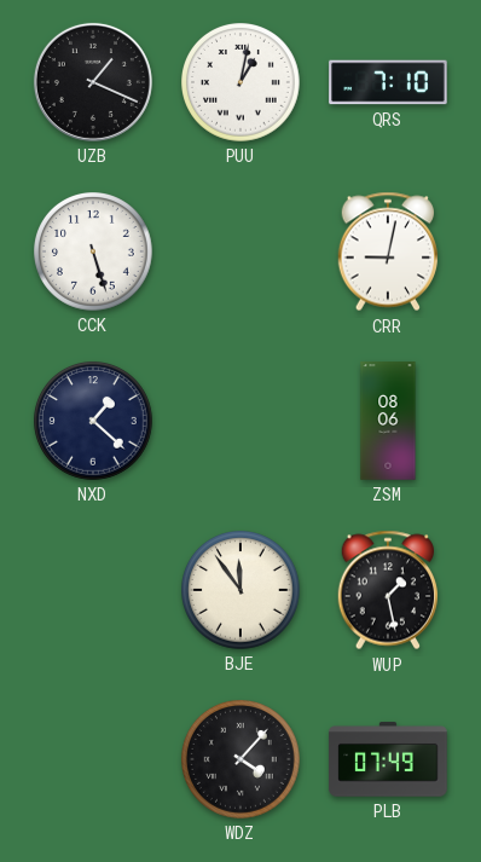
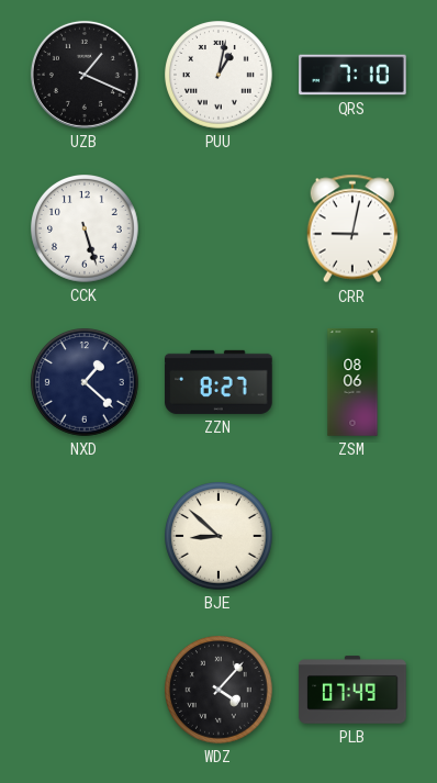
ZZN: none -> 8:27
BJE: 11:54 -> 8:52
WUP: 1:28 -> none
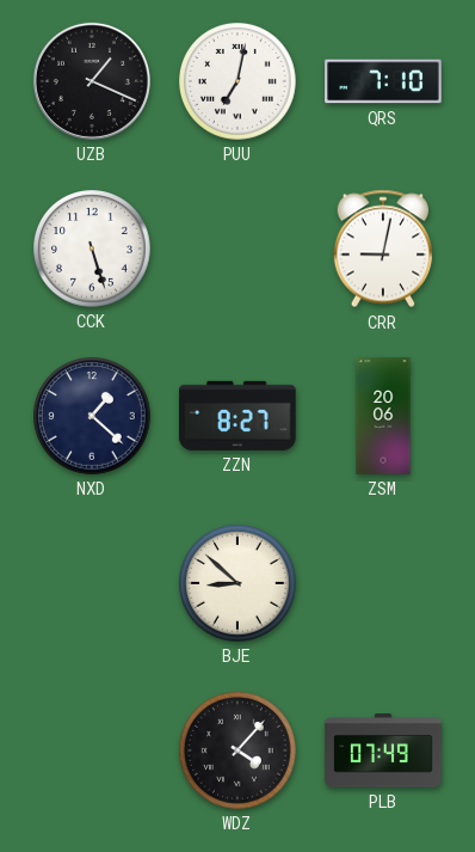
PUU: 1:02 -> 7:02
ZSM: 08:06 -> 20:06
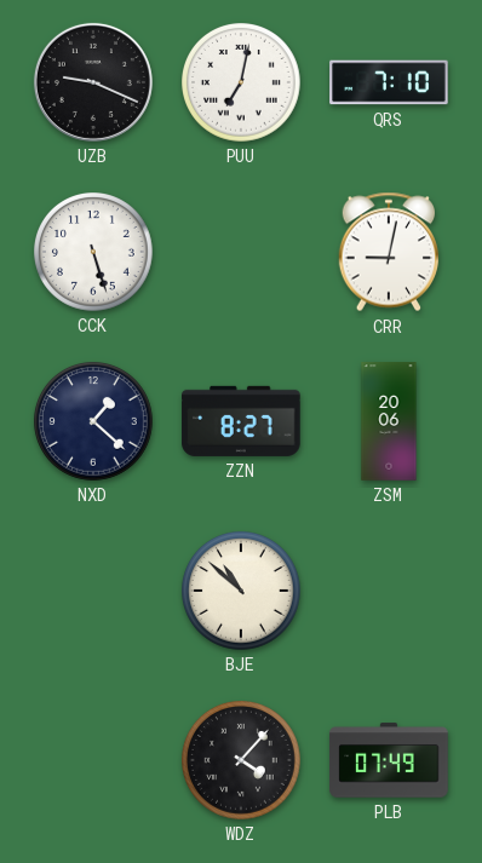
UZB: 1:19 -> 9:19
BJE: 8:52 -> 10:52
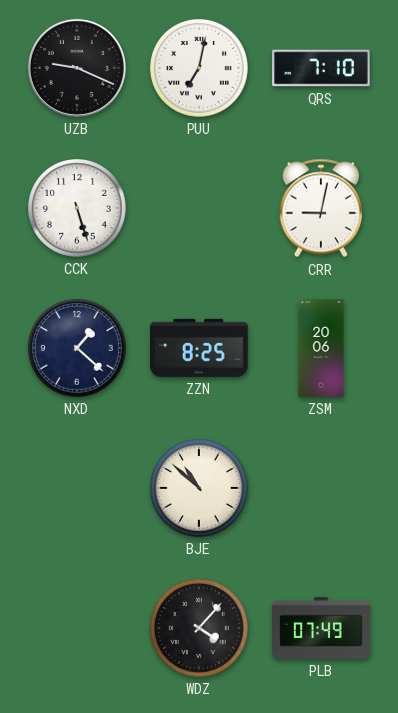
ZZN: 8:27 -> 8:25
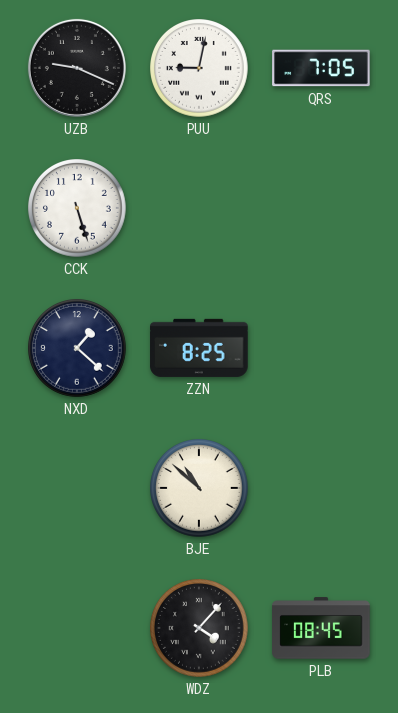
PUU: 7:02 -> 9:02
QRS: 7:10 -> 7:05
CRR: 9:02 -> none
ZSM: 20:06 -> none
PLB: 07:49 -> 08:45
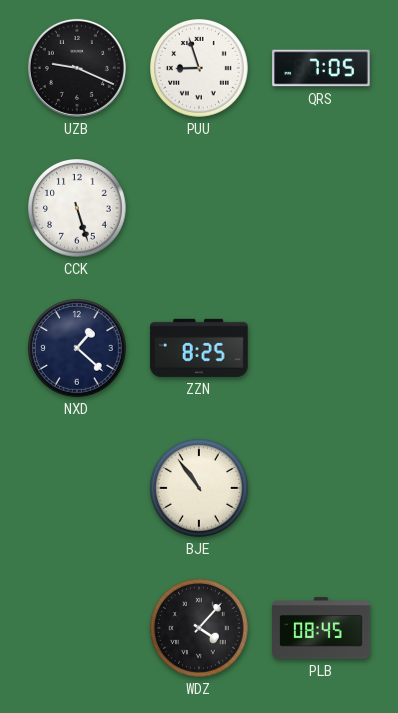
PUU: 9:02 -> 8:57
BJE: 10:52 -> 10:54
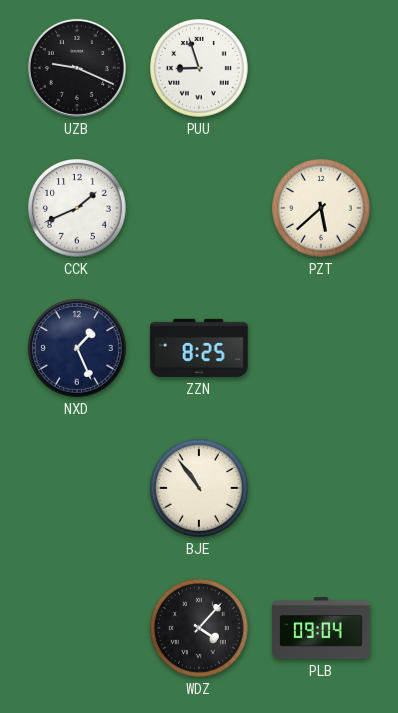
QRS: 7:05 -> none
CCK: 5:27 -> 1:41
PZT: none -> 5:38
NXD: 1:22 -> 1:26
PLB: 08:45 -> 09:04
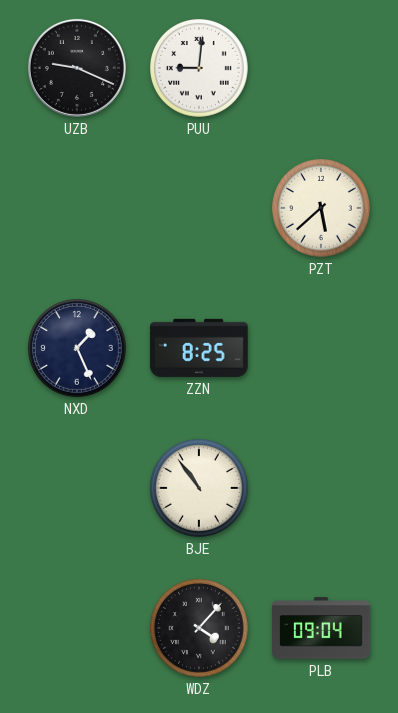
PUU: 8:57 -> 9:01
CCK: 1:41 -> none
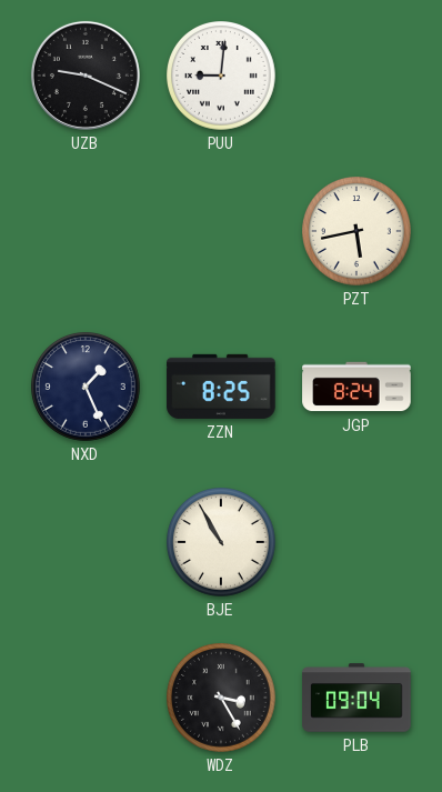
PZT: 5:38 -> 5:43
JGP: none -> 8:24
BJE: 10:54 -> 10:55
WDZ: 4:07 -> 3:25
